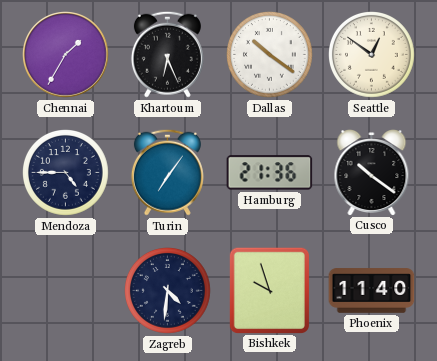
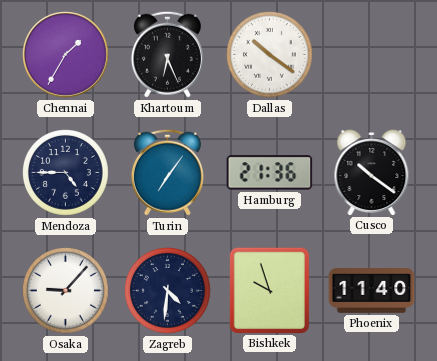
Seattle: 12:51 -> none
Osaka: none -> 9:07
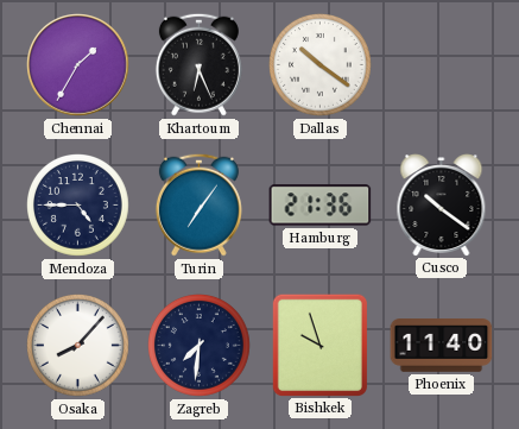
Osaka: 9:07 -> 8:07
Zagreb: 4:31 -> 7:31
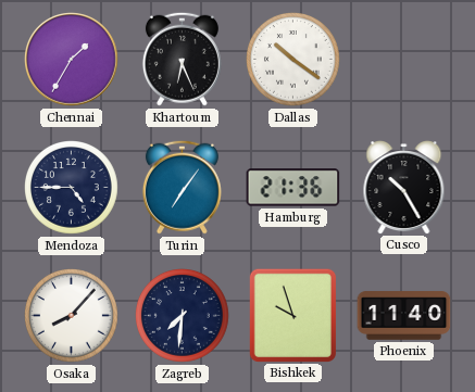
Cusco: 10:21 -> 10:25
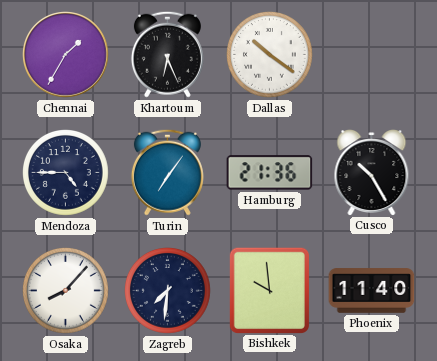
Bishkek: 9:57 -> 9:59
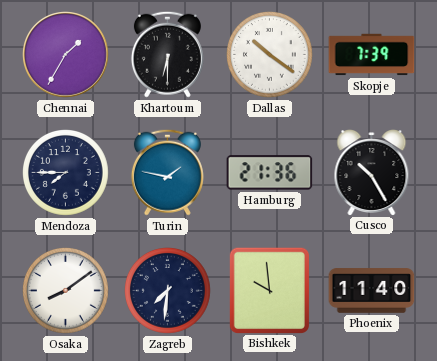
Khartoum: 6:26 -> 6:30
Skopje: none -> 7:39
Mendoza: 4:45 -> 7:45
Turin: 7:06 -> 1:47
Osaka: 8:07 -> 8:09
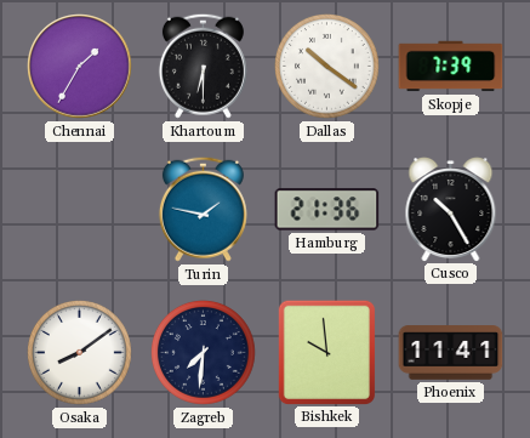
Mendoza: 7:45 -> none
Phoenix: 11:40 -> 11:41
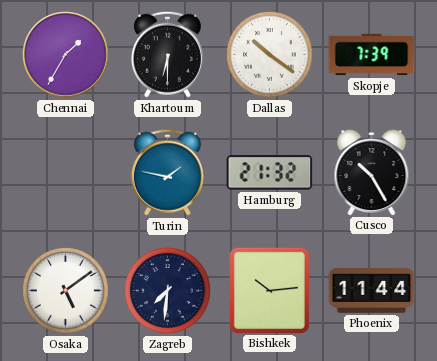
Hamburg: 21:36 -> 21:32
Osaka: 8:09 -> 5:09
Bishkek: 9:59 -> 10:14
Phoenix: 11:41 -> 11:44
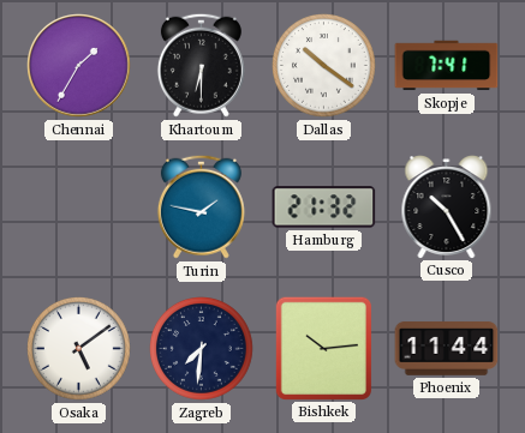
Skopje: 7:39 -> 7:41
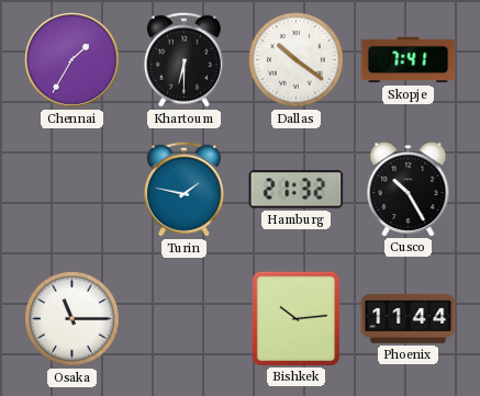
Osaka: 5:09 -> 11:15
Zagreb: 7:31 -> none
